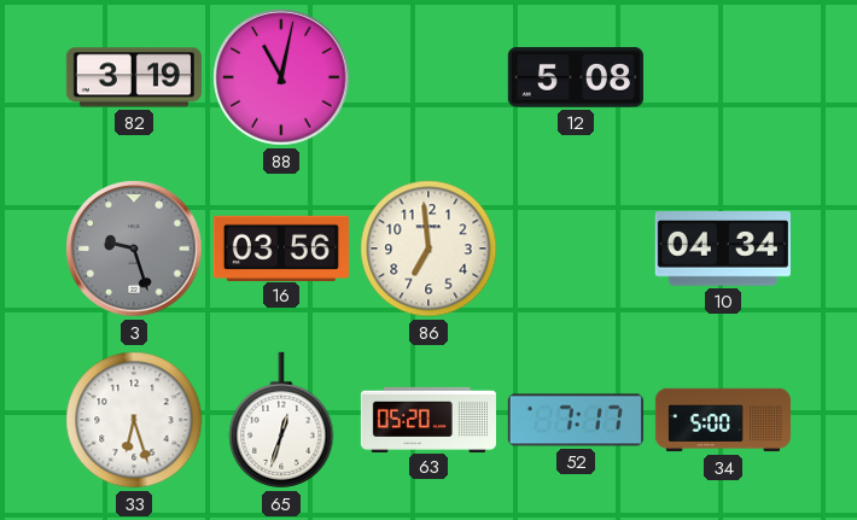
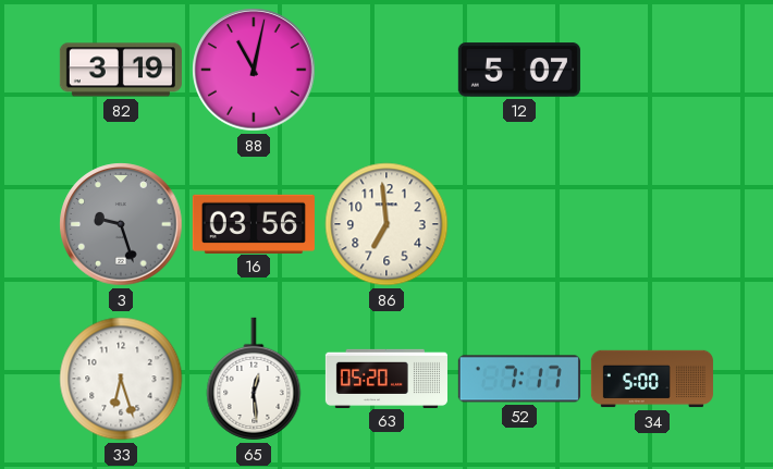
12: 5:08 -> 5:07
10: 04:34 -> none
65: 12:33 -> 12:29
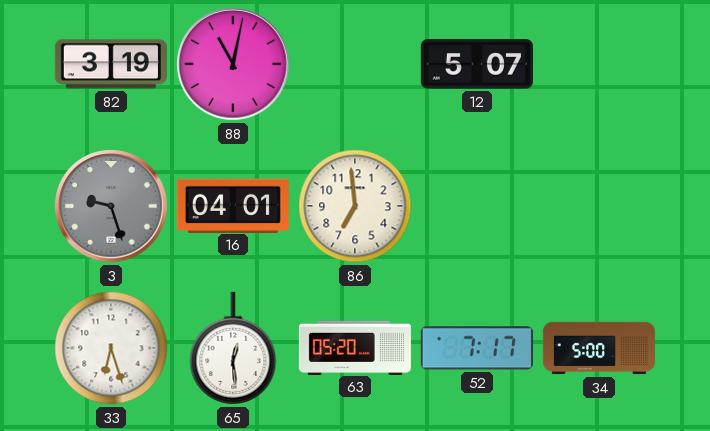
16: 03:56 -> 04:01
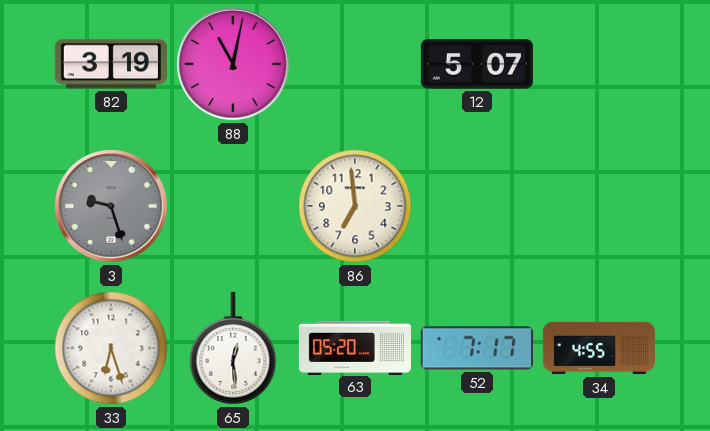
16: 04:01 -> none
34: 5:00 -> 4:55
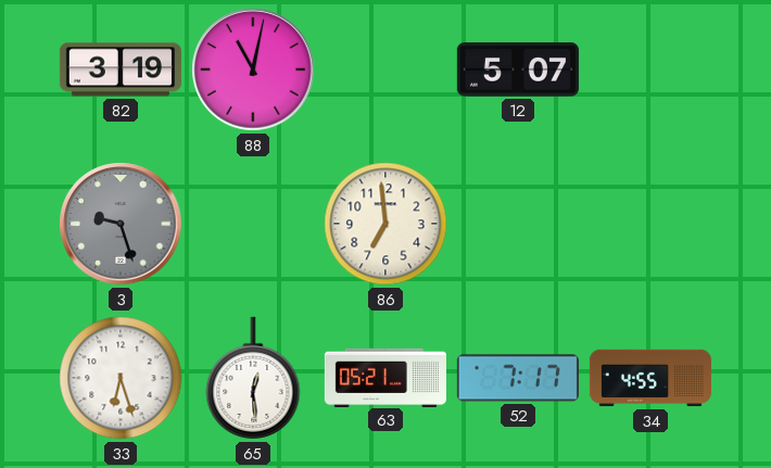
63: 05:20 -> 05:21
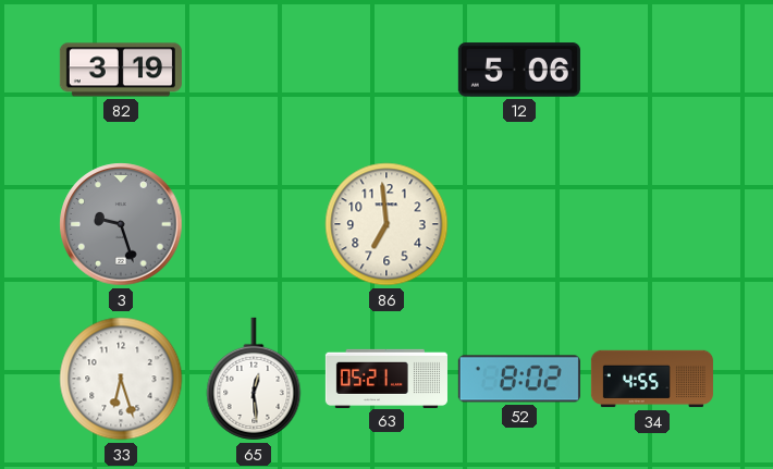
88: 11:02 -> none
12: 5:07 -> 5:06
52: 7:17 -> 8:02
